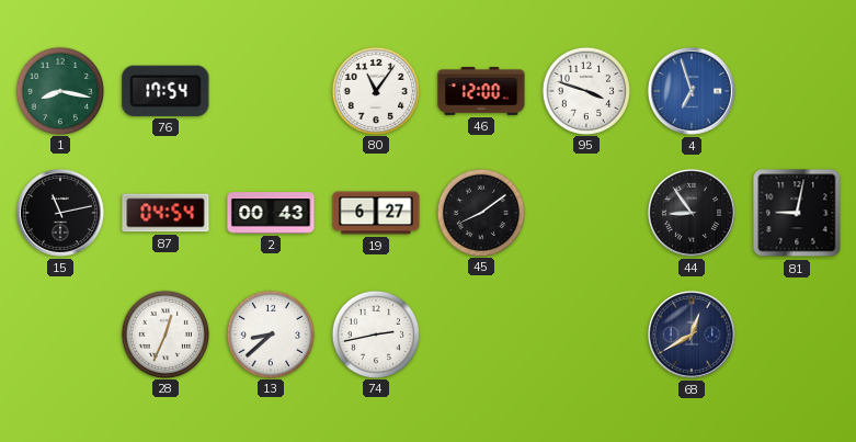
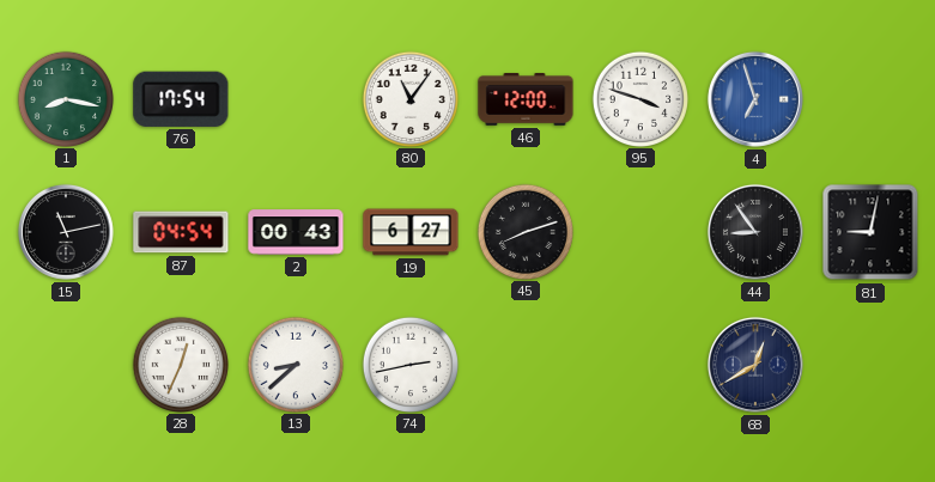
45: 8:09 -> 8:12
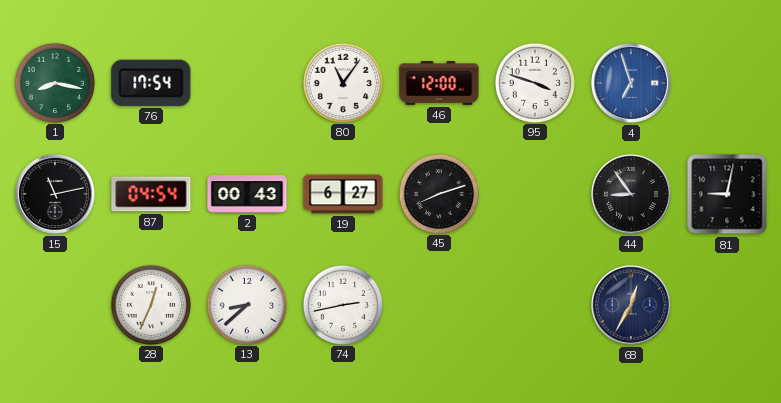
68: 12:40 -> 12:35
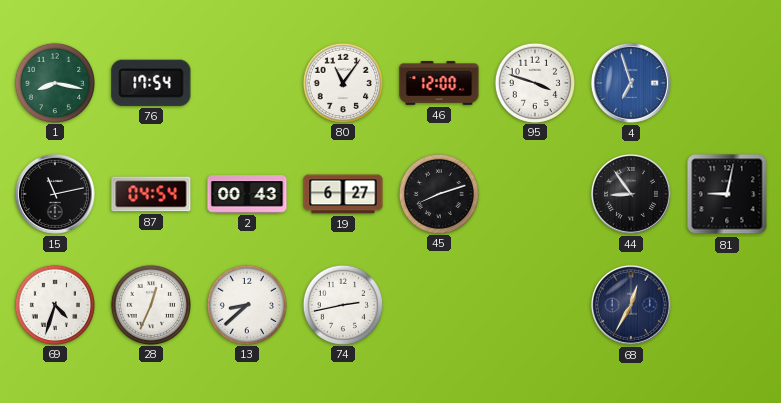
69: none -> 4:33
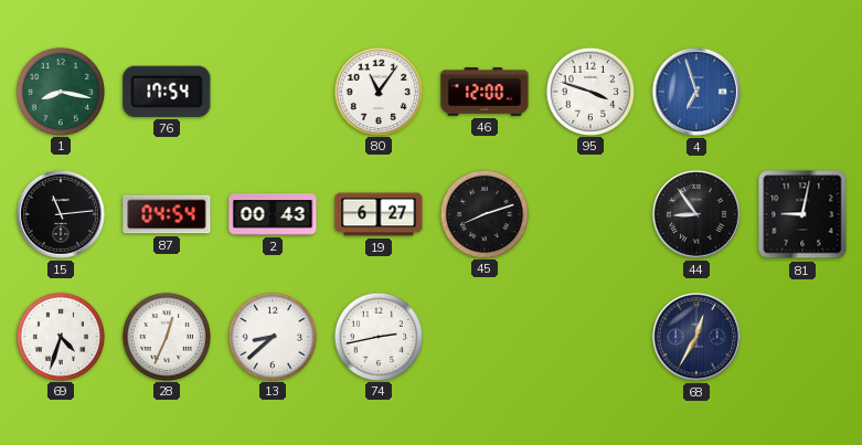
15: 11:13 -> 11:14
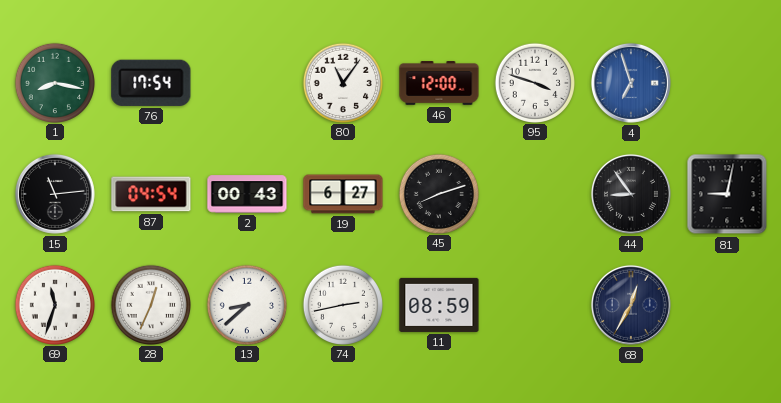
69: 4:33 -> 11:33
11: none -> 08:59
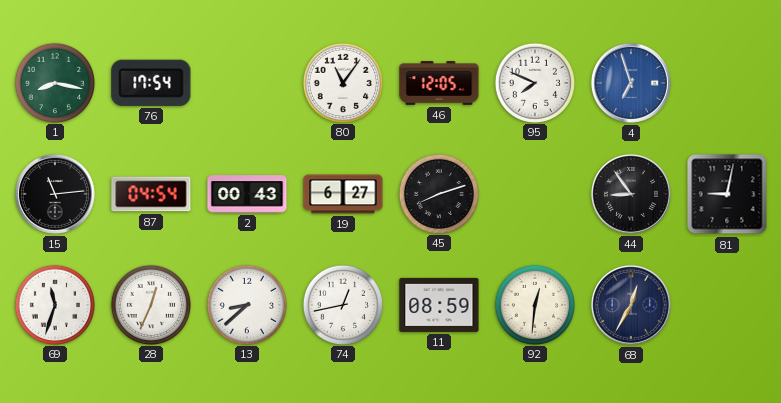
46: 12:00 -> 12:05
95: 3:48 -> 7:49
74: 2:43 -> 12:43
92: none -> 12:31
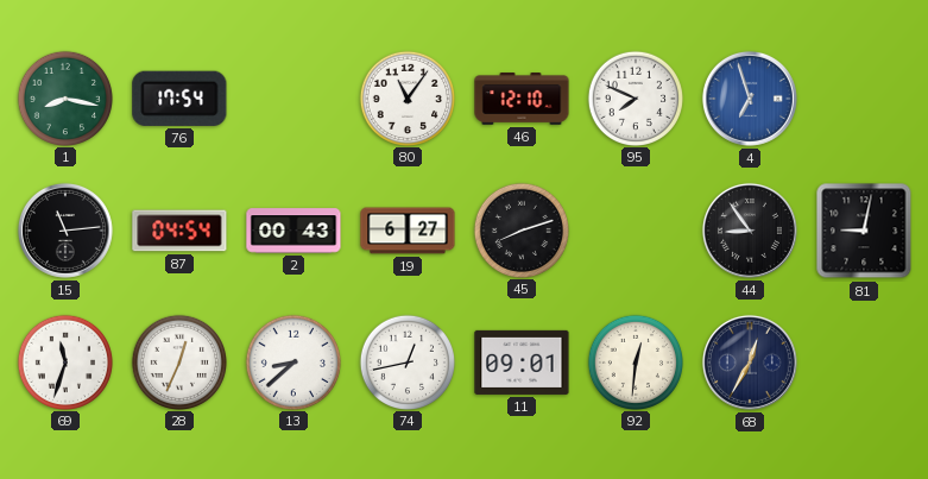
46: 12:05 -> 12:10
11: 08:59 -> 09:01
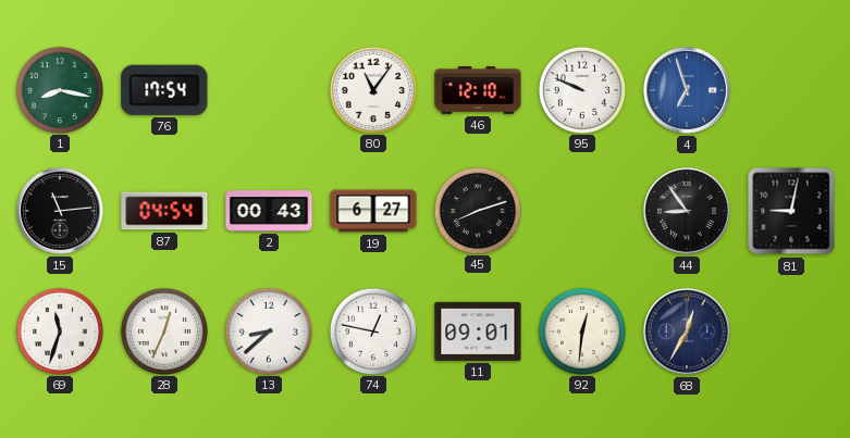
95: 7:49 -> 9:49
74: 12:43 -> 12:47
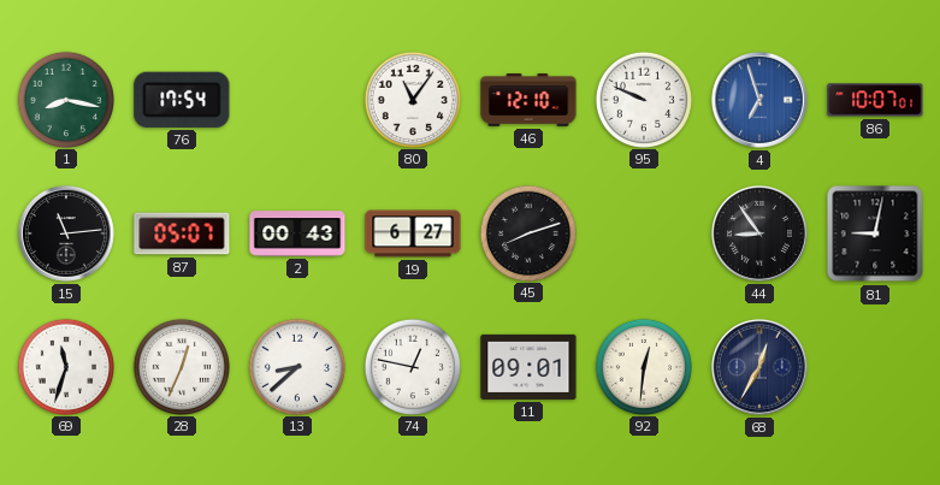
86: none -> 10:07
87: 04:54 -> 05:07
